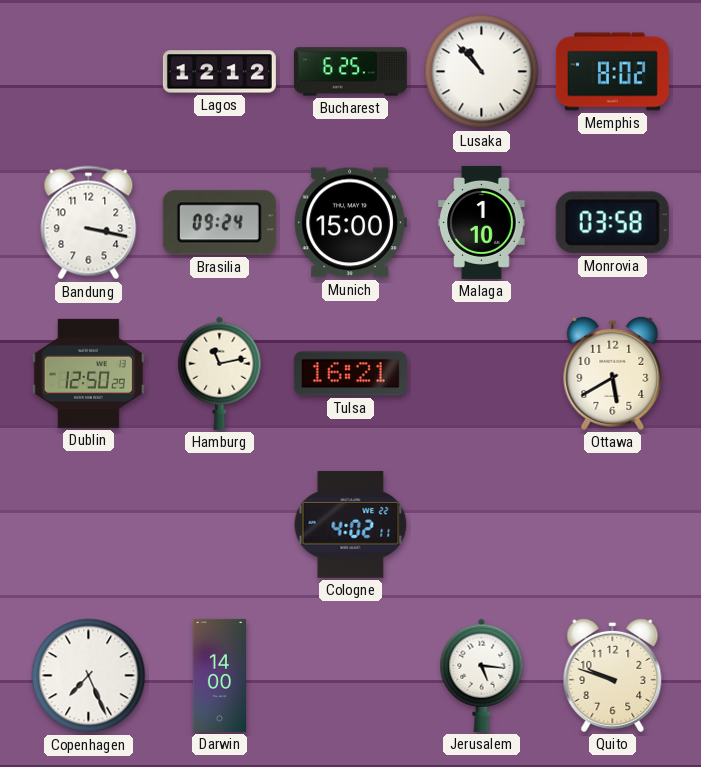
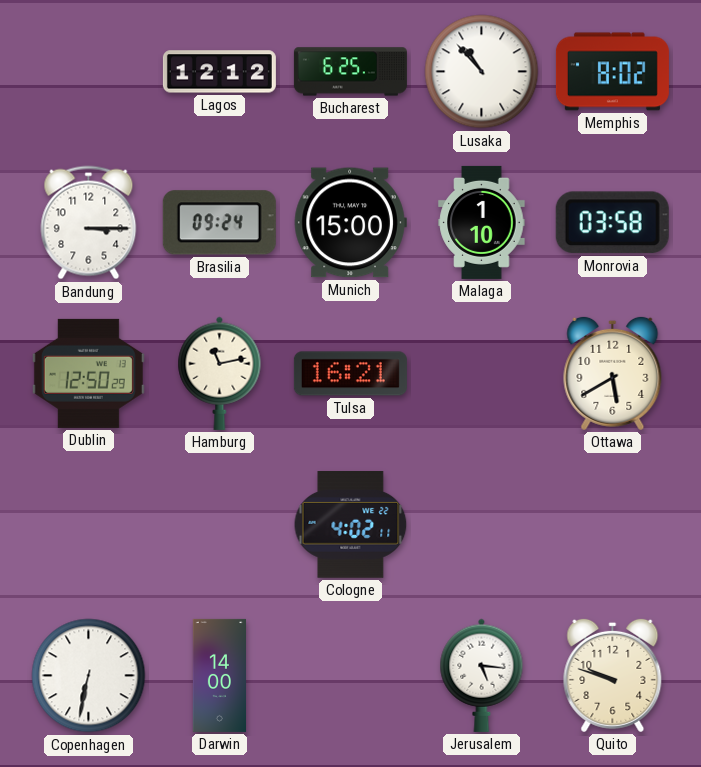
Bandung: 3:17 -> 3:15
Copenhagen: 7:26 -> 6:32
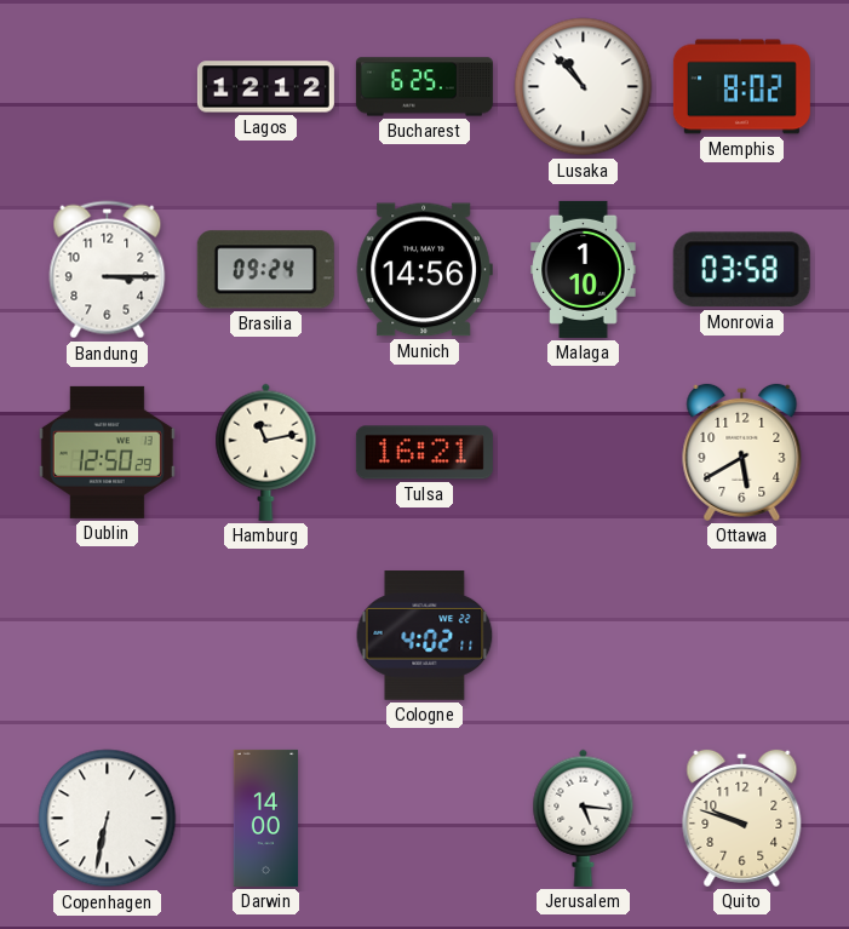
Munich: 15:00 -> 14:56
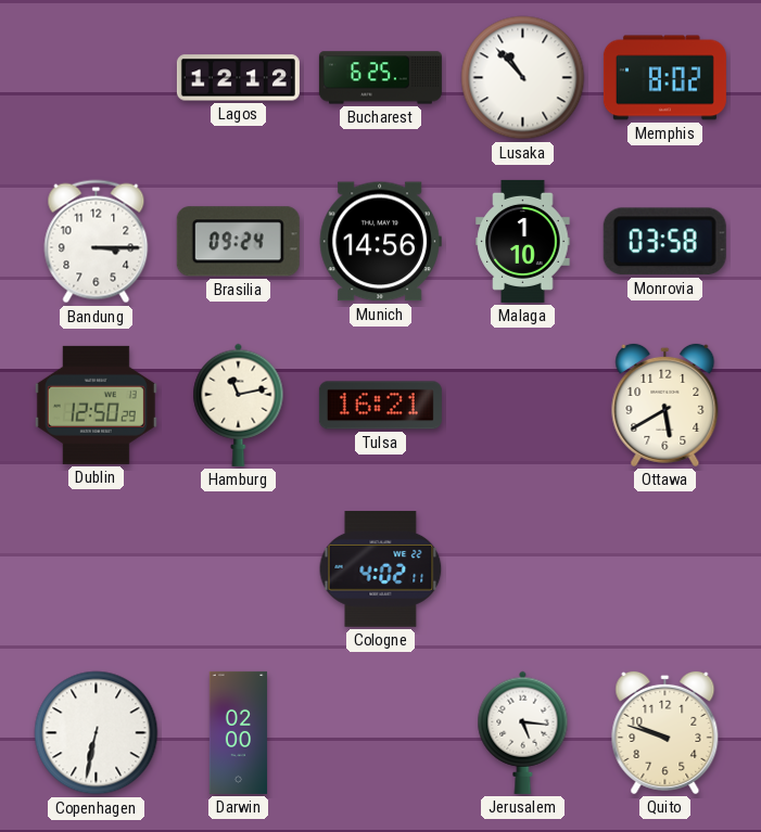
Darwin: 14:00 -> 02:00
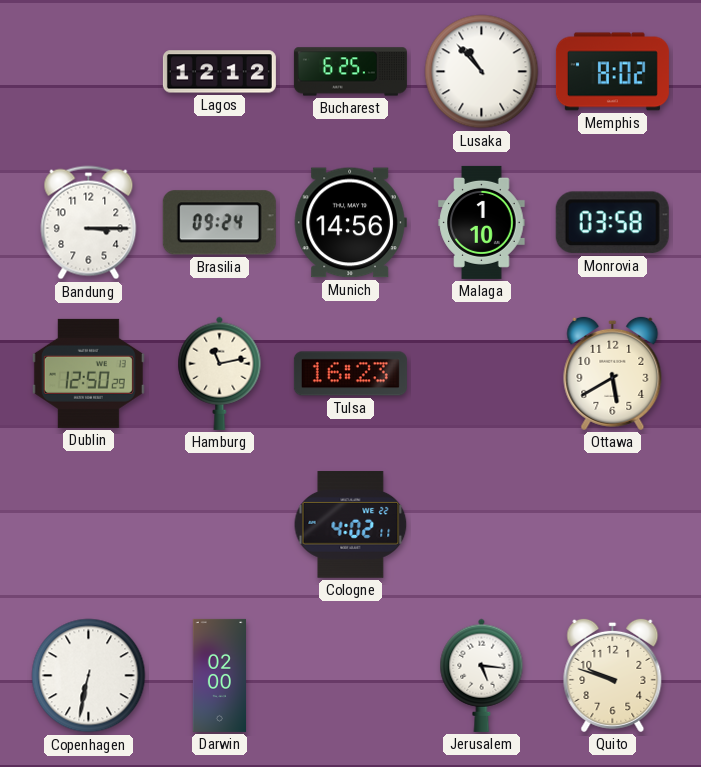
Tulsa: 16:21 -> 16:23
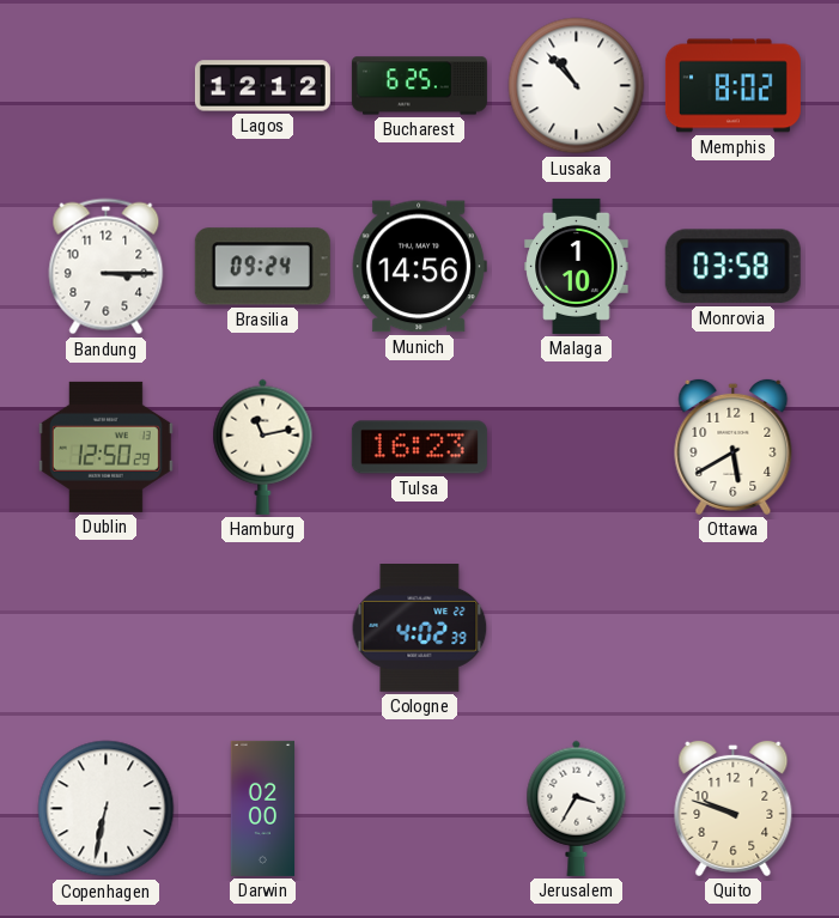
Cologne: 4:02:11 -> 4:02:39
Jerusalem: 5:16 -> 3:35
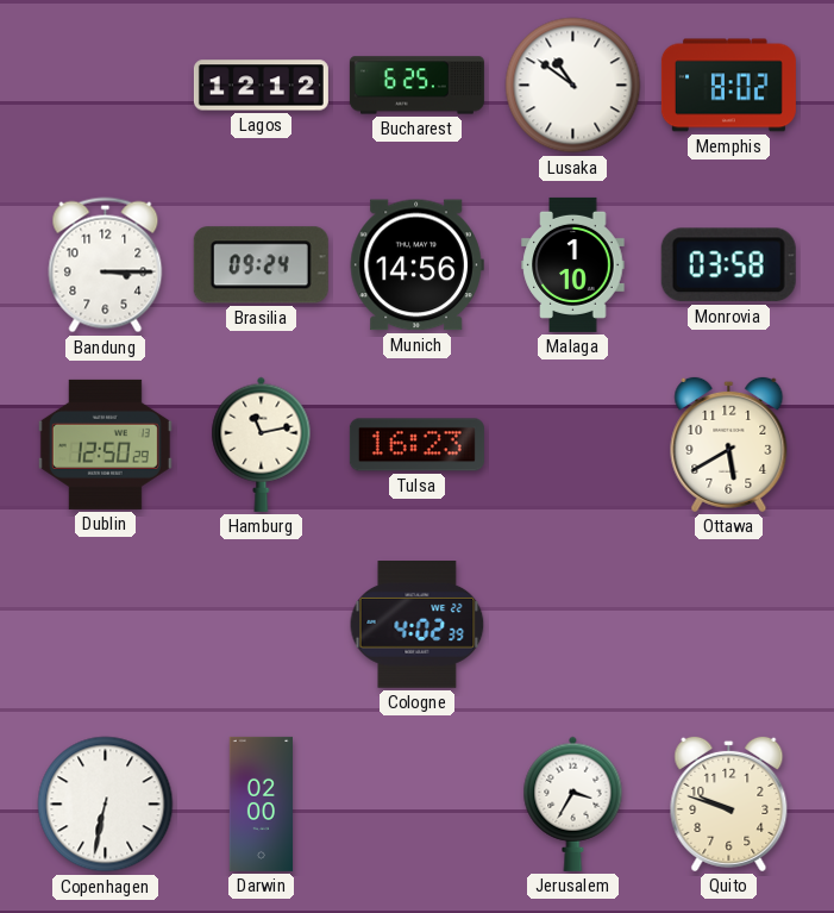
Lusaka: 10:53 -> 10:51
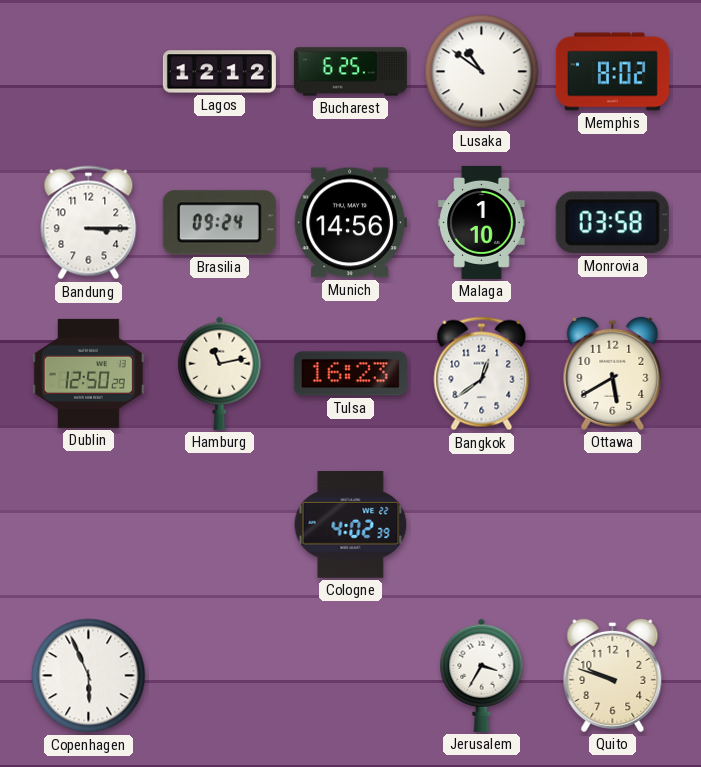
Bangkok: none -> 12:39
Copenhagen: 6:32 -> 5:56
Darwin: 02:00 -> none
